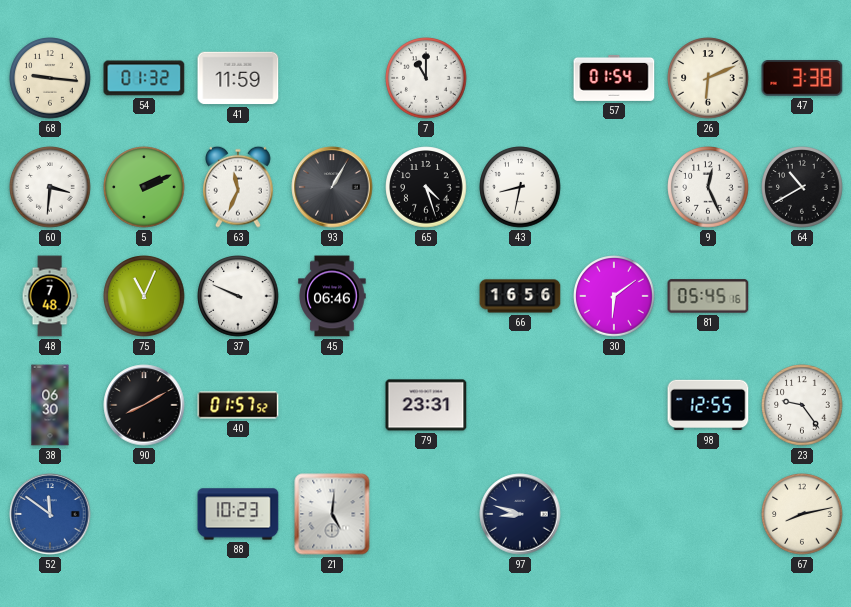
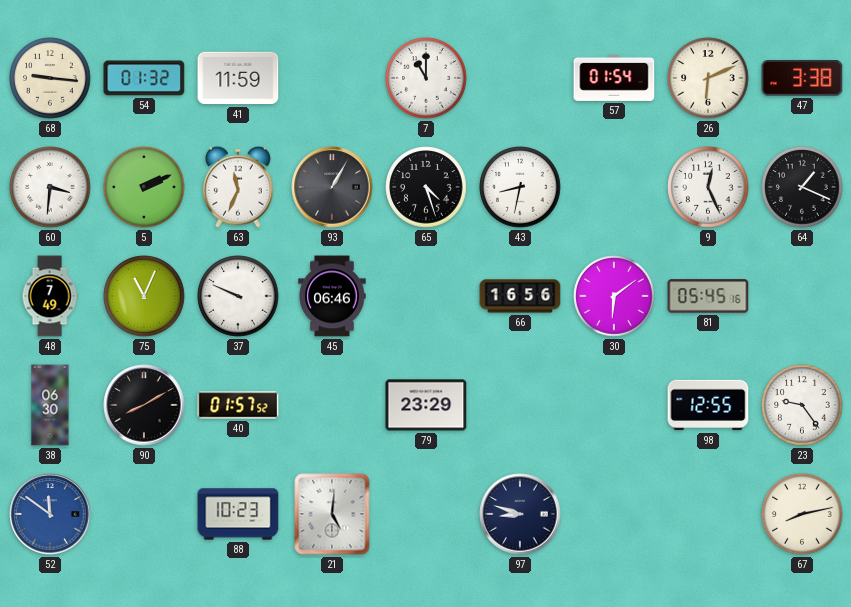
64: 10:40 -> 1:19
48: 7:48 -> 7:49
79: 23:31 -> 23:29
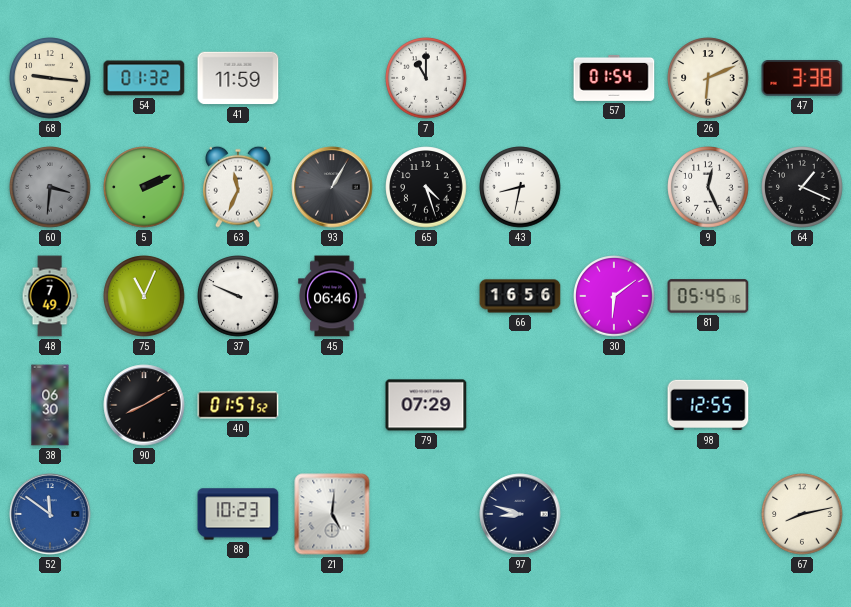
60 dial: white -> grey
79: 23:29 -> 07:29
23: 9:24 -> none
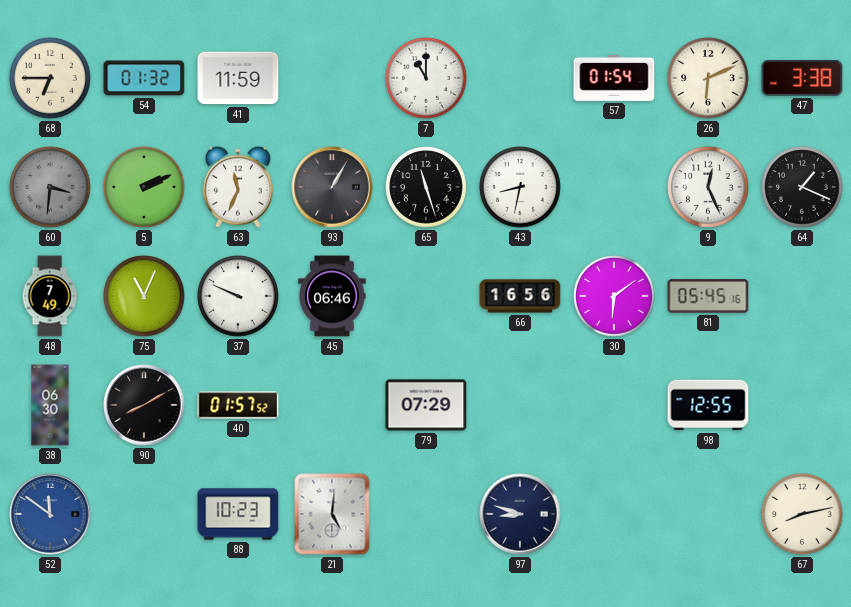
68: 9:16 -> 6:45
65: 4:27 -> 11:27
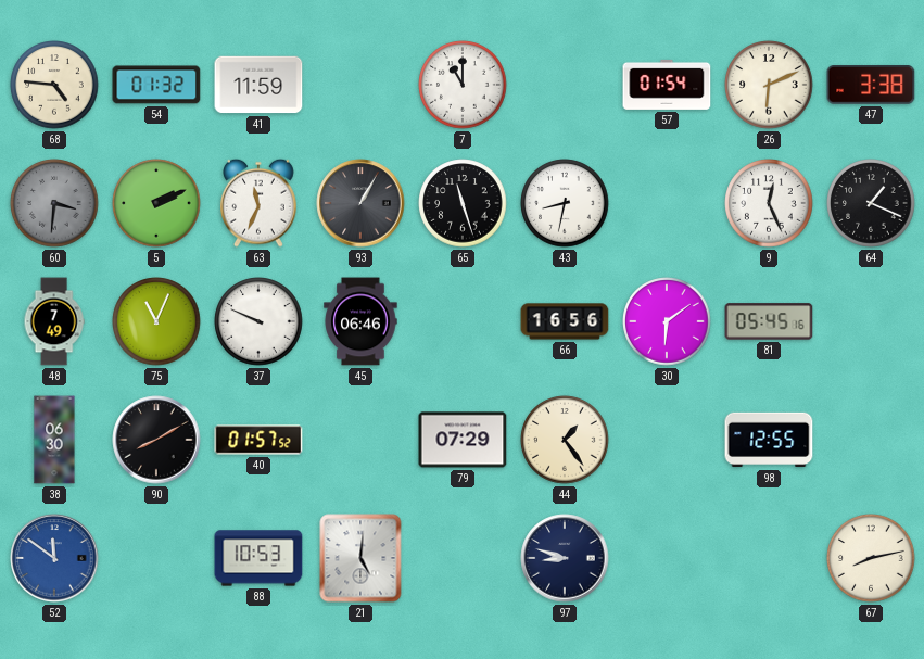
68: 6:45 -> 4:46
44: none -> 1:24
88: 10:23 -> 10:53
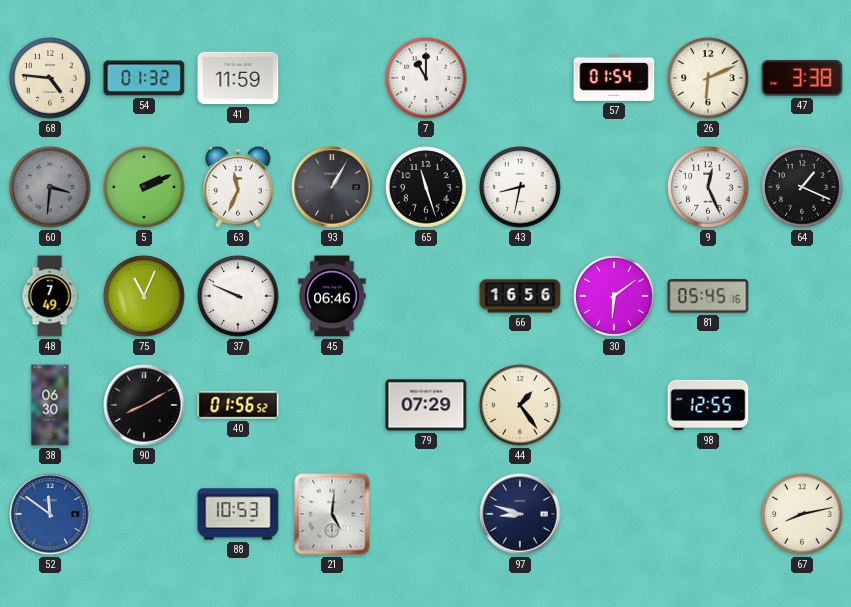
40: 01:57 -> 01:56
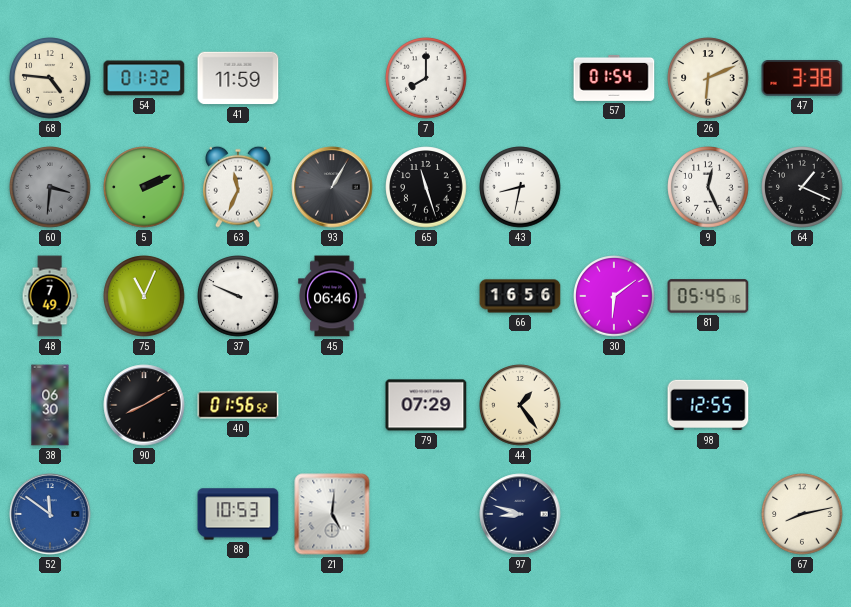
7: 11:00 -> 8:00
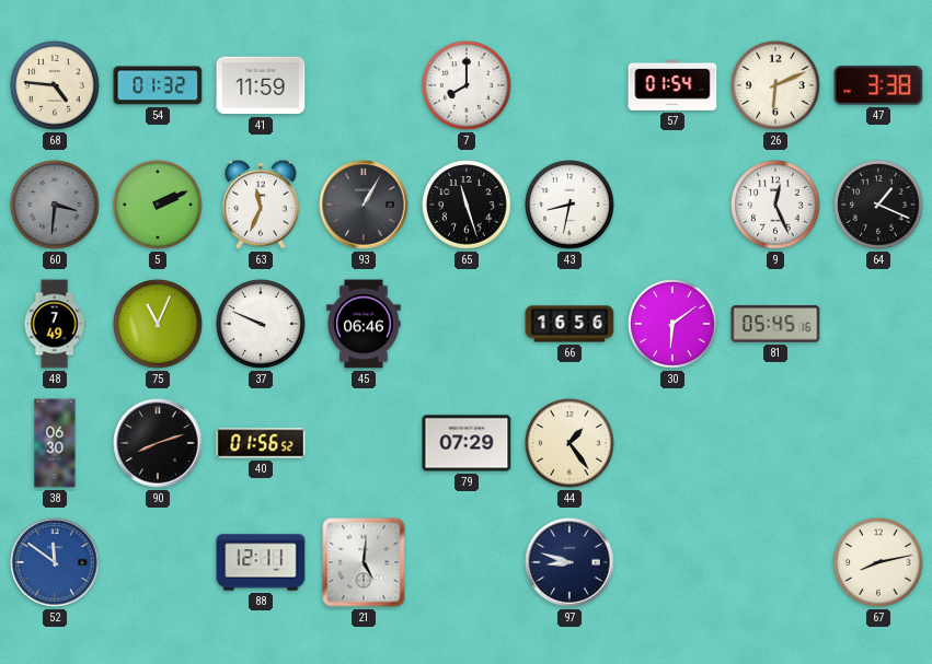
90: 8:10 -> 8:12
98: 12:55 -> none
88: 10:53 -> 12:11
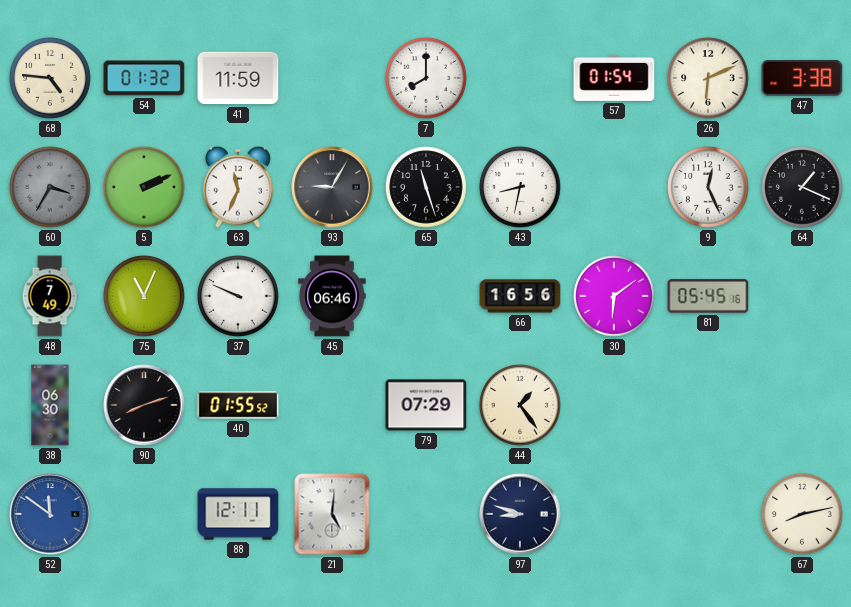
60: 3:31 -> 3:35
93: 1:05 -> 9:05
40: 01:56 -> 01:55
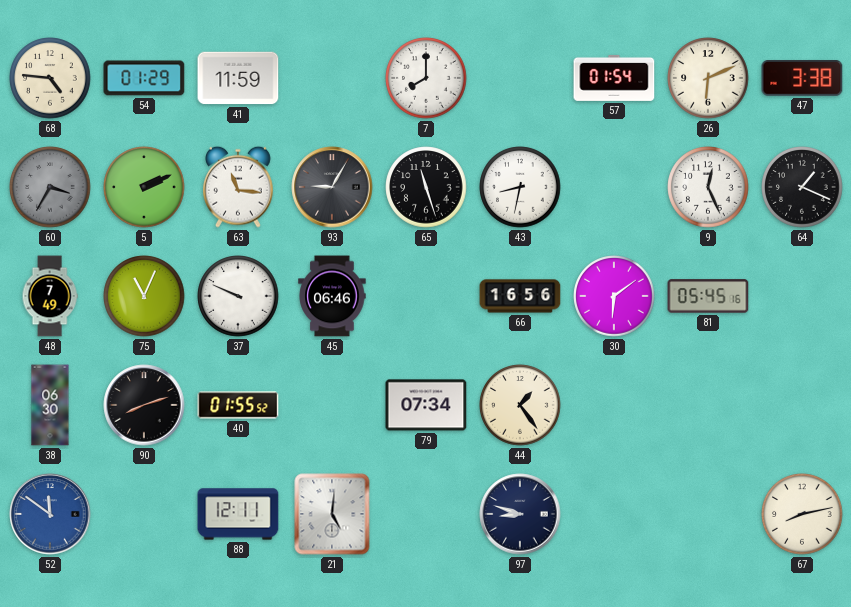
54: 01:32 -> 01:29
63: 11:34 -> 11:16
79: 07:29 -> 07:34
